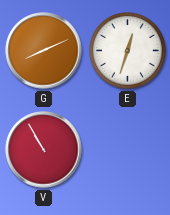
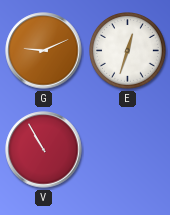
G: 8:11 -> 9:11
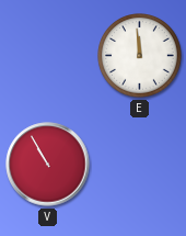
G: 9:11 -> none
E: 12:33 -> 11:59
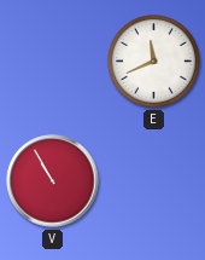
E: 11:59 -> 11:41
